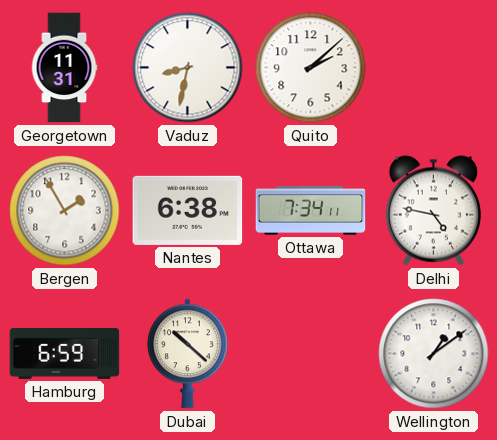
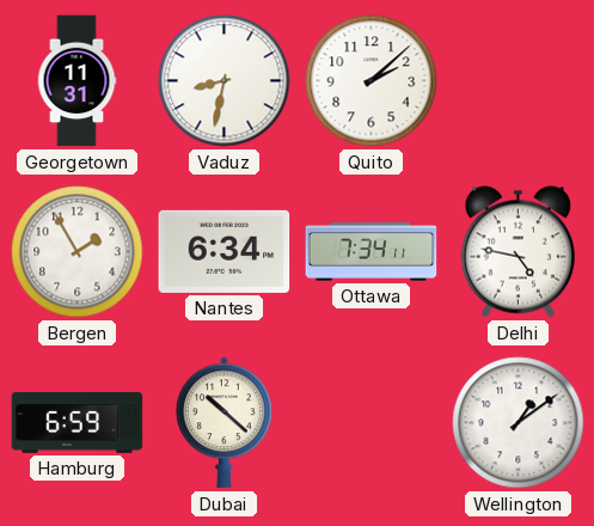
Nantes: 6:38 -> 6:34
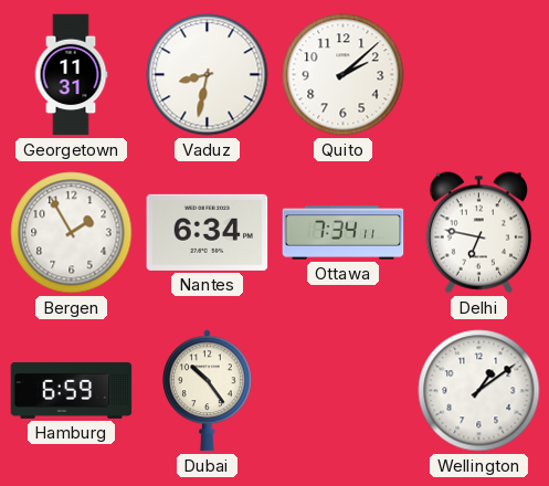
Delhi: 4:47 -> 6:47
Dubai: 10:22 -> 10:24
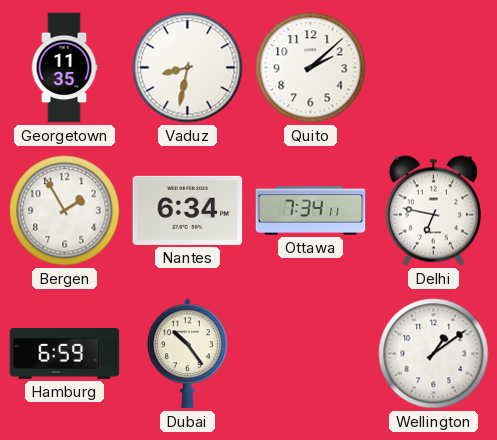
Georgetown: 11:31 -> 11:35
